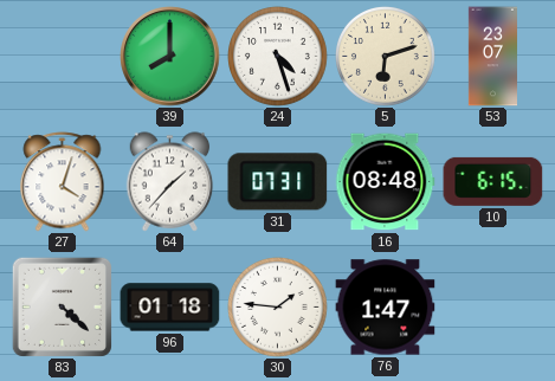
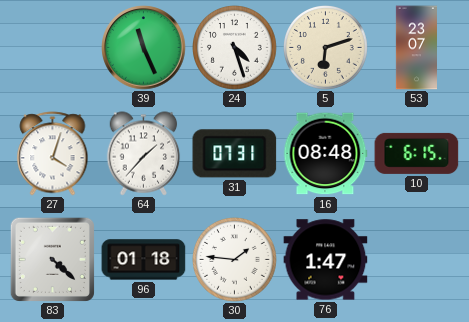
39: 8:00 -> 11:26
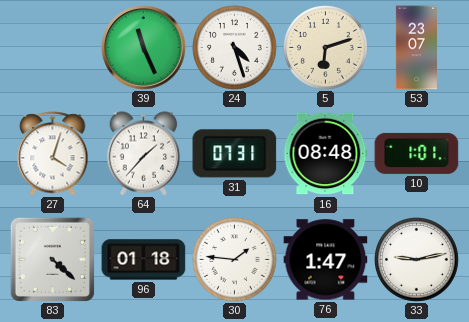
10: 6:15 -> 1:01
33: none -> 9:13
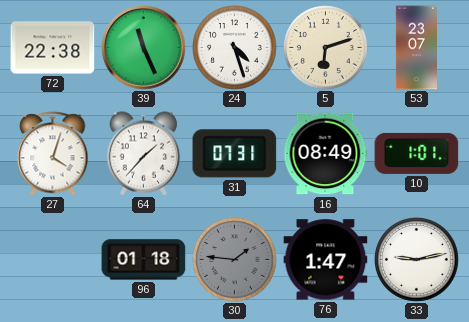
72: none -> 22:38
16: 08:48 -> 08:49
83: 4:22 -> none
30 dial: white -> grey
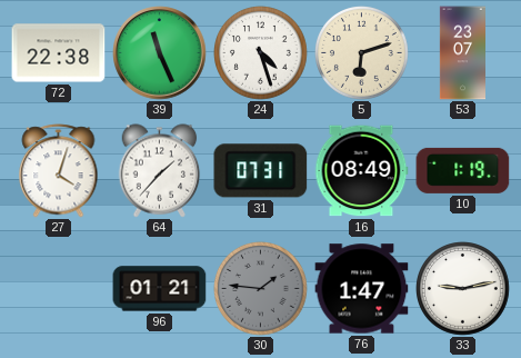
10: 1:01 -> 1:19
96: 01:18 -> 01:21
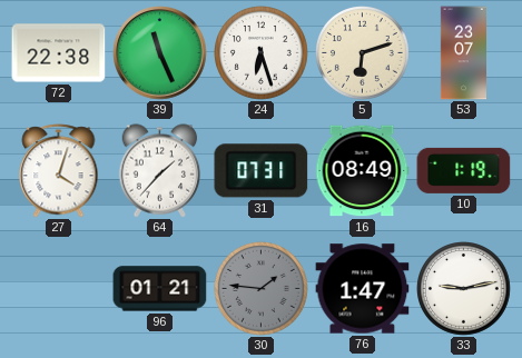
24: 4:27 -> 6:27
